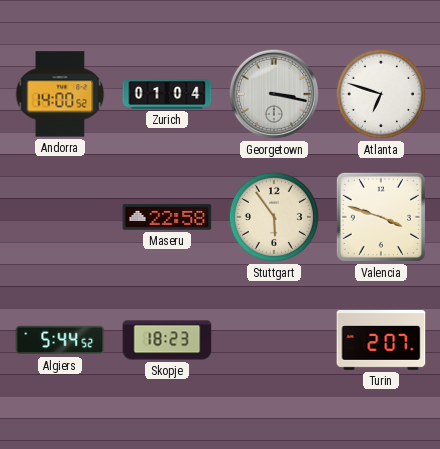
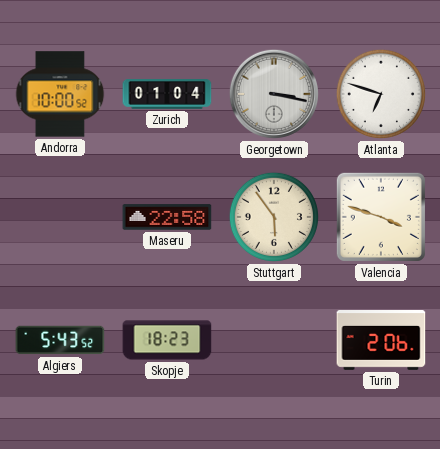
Andorra: 14:00 -> 10:00
Algiers: 5:44 -> 5:43
Turin: 2:07 -> 2:06
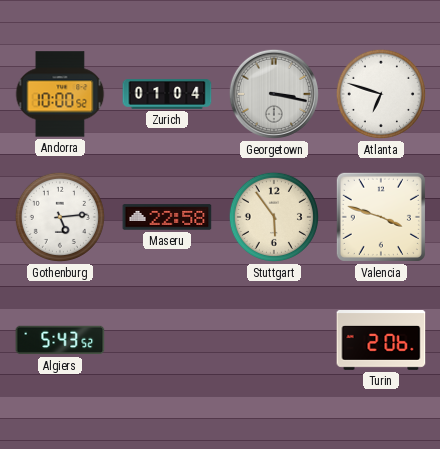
Gothenburg: none -> 5:14
Skopje: 18:23 -> none
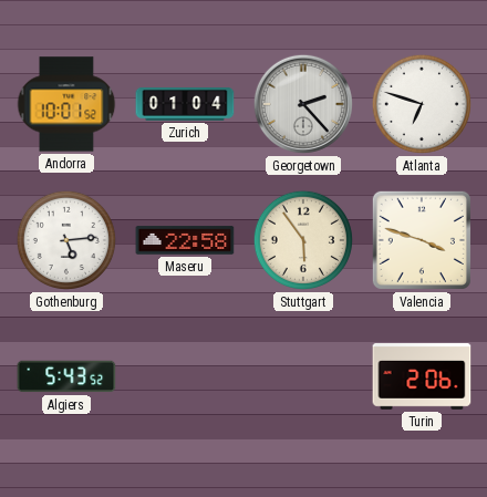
Andorra: 10:00 -> 10:01
Georgetown: 3:17 -> 2:23
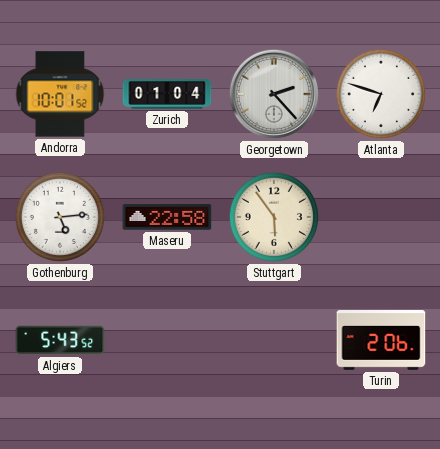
Valencia: 3:48 -> none
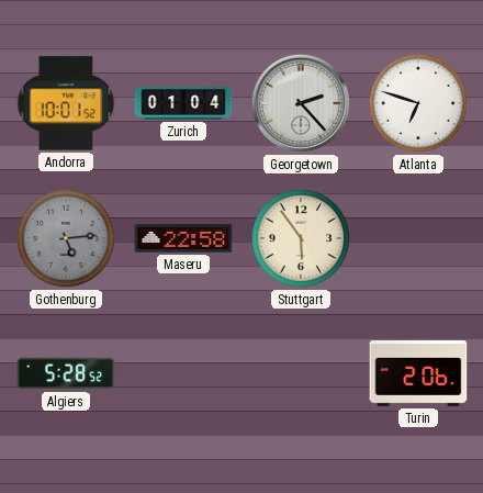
Gothenburg dial: white -> grey
Algiers: 5:43 -> 5:28
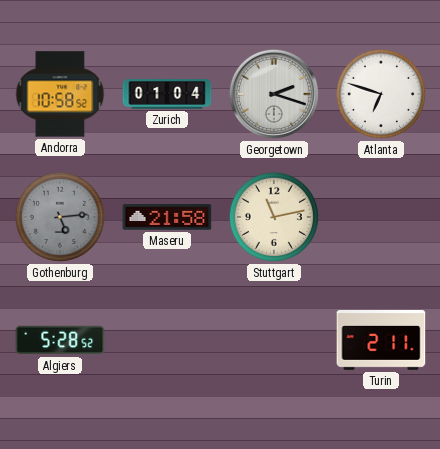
Andorra: 10:01 -> 10:58
Georgetown: 2:23 -> 2:18
Maseru: 22:58 -> 21:58
Stuttgart: 5:54 -> 11:13
Turin: 2:06 -> 2:11
